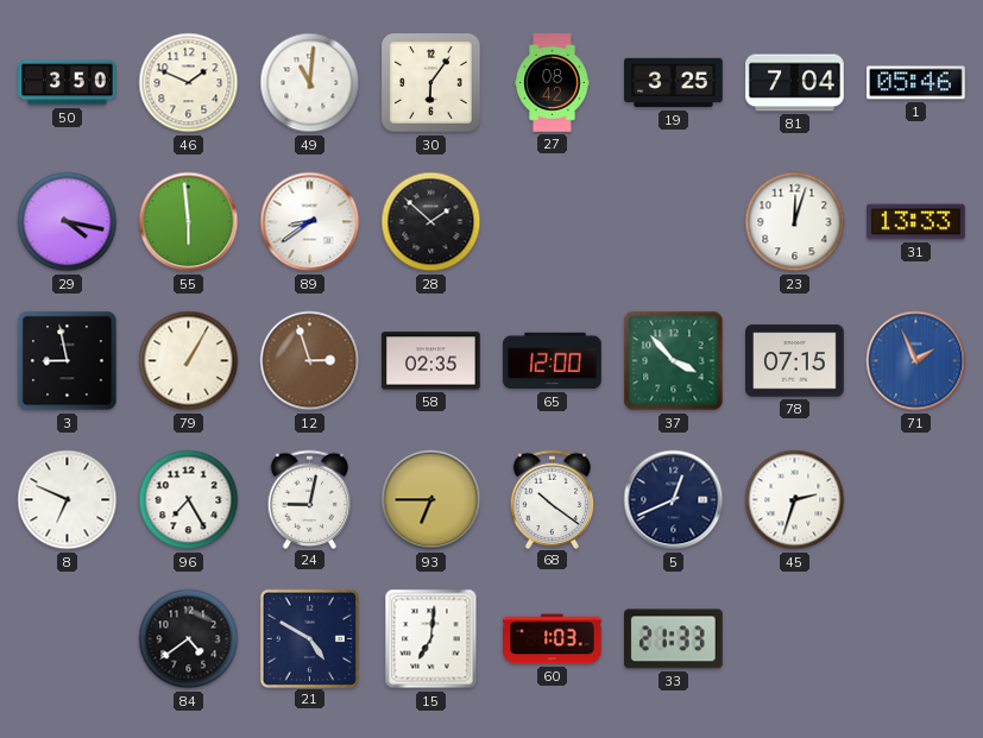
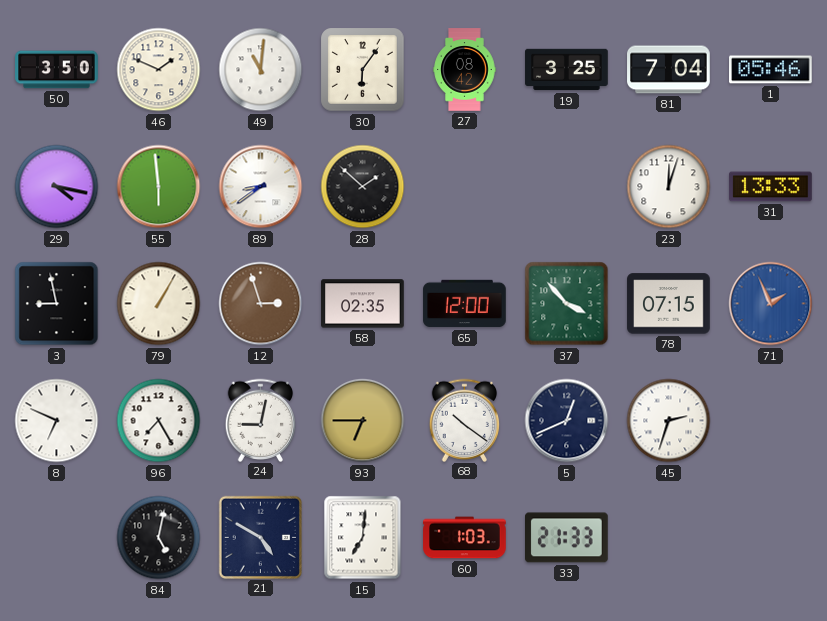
84: 4:39 -> 5:02
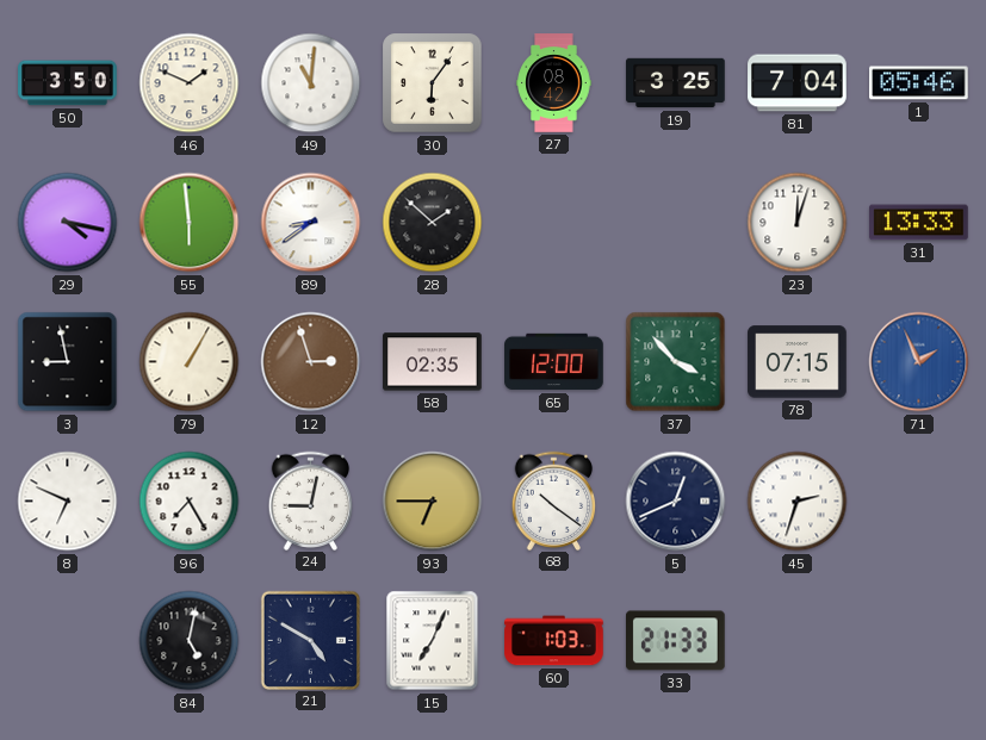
15: 7:01 -> 7:04
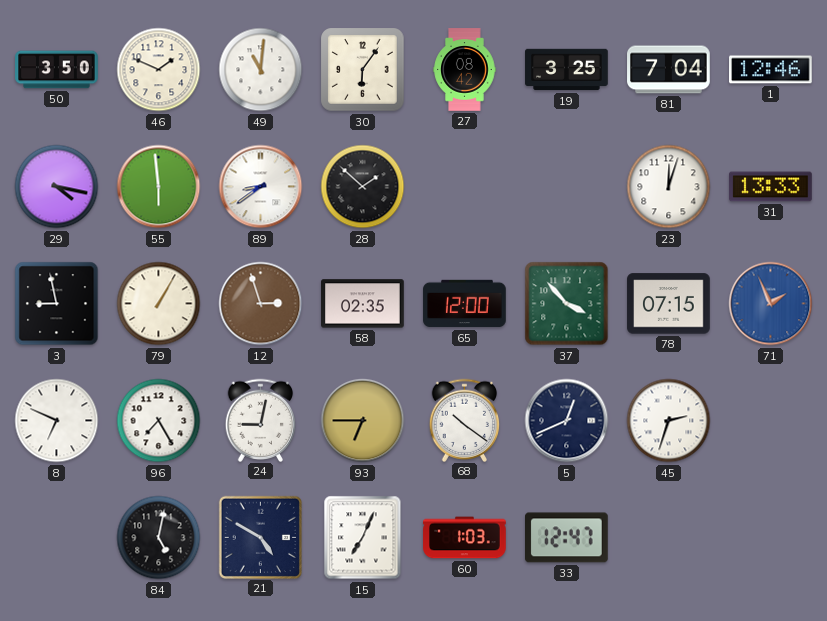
1: 05:46 -> 12:46
33: 21:33 -> 12:47
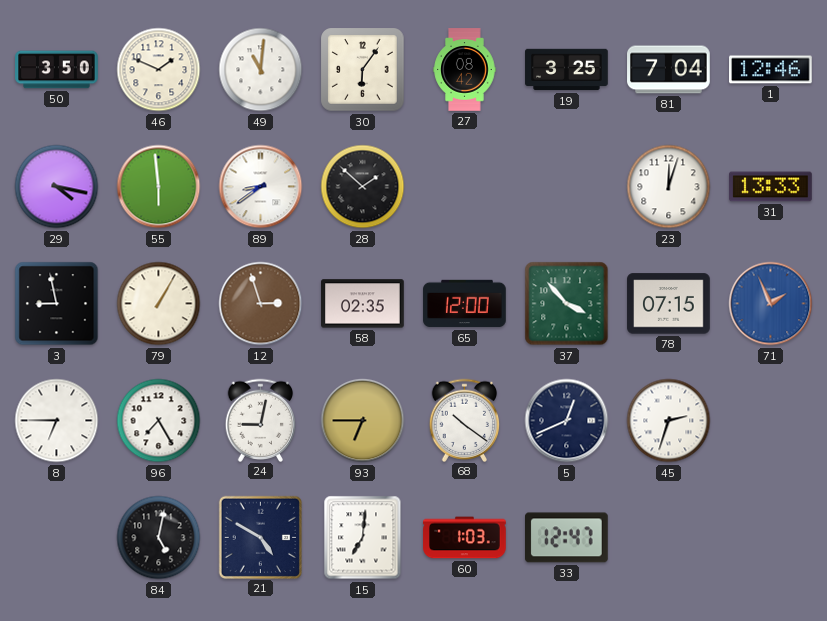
8: 6:49 -> 6:45
15: 7:04 -> 7:01
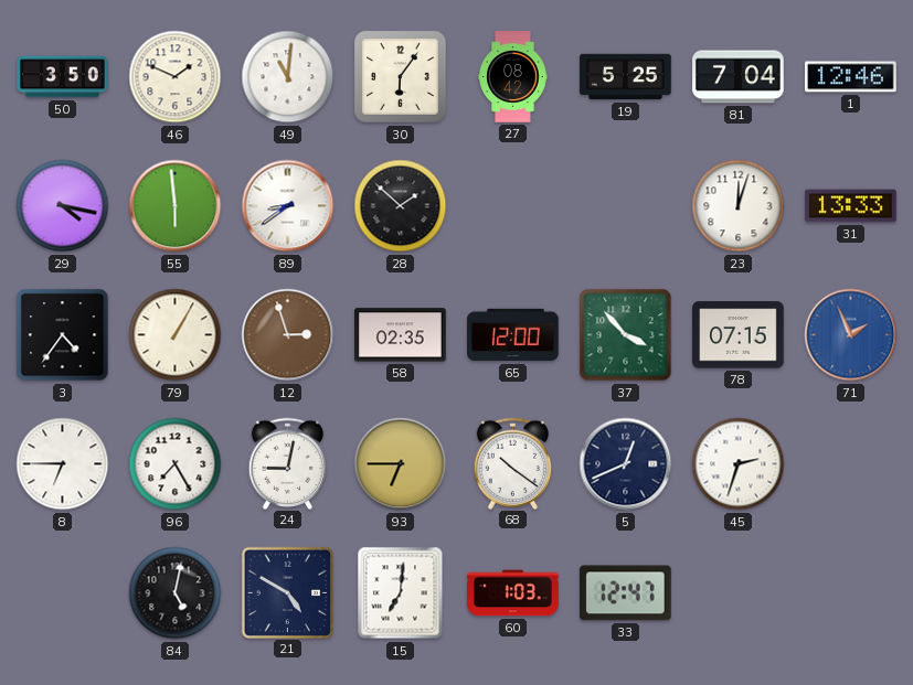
19: 3:25 -> 5:25
3: 8:58 -> 4:36
